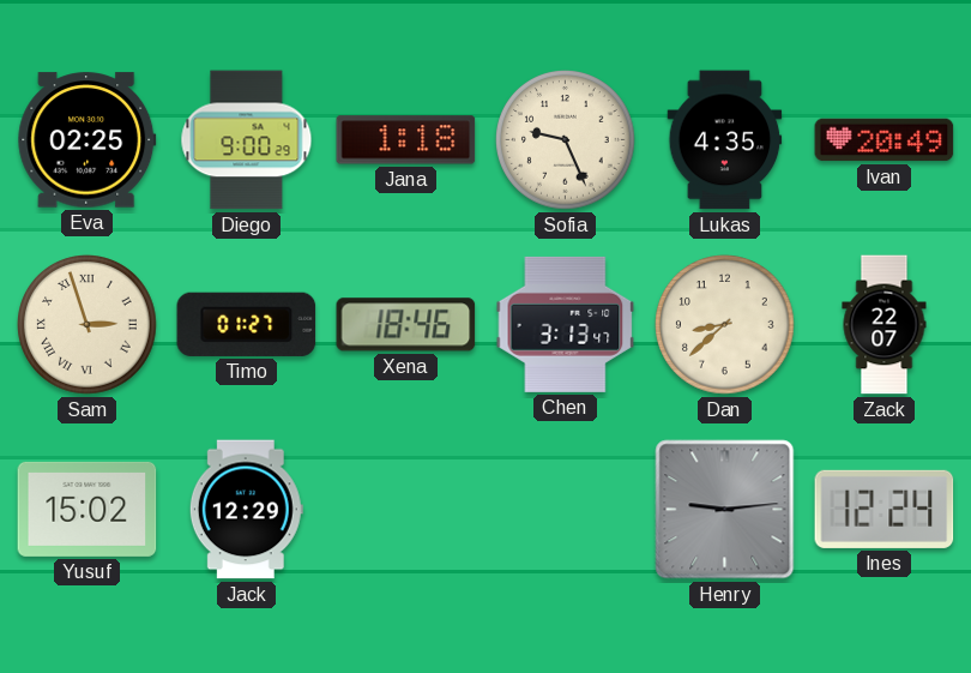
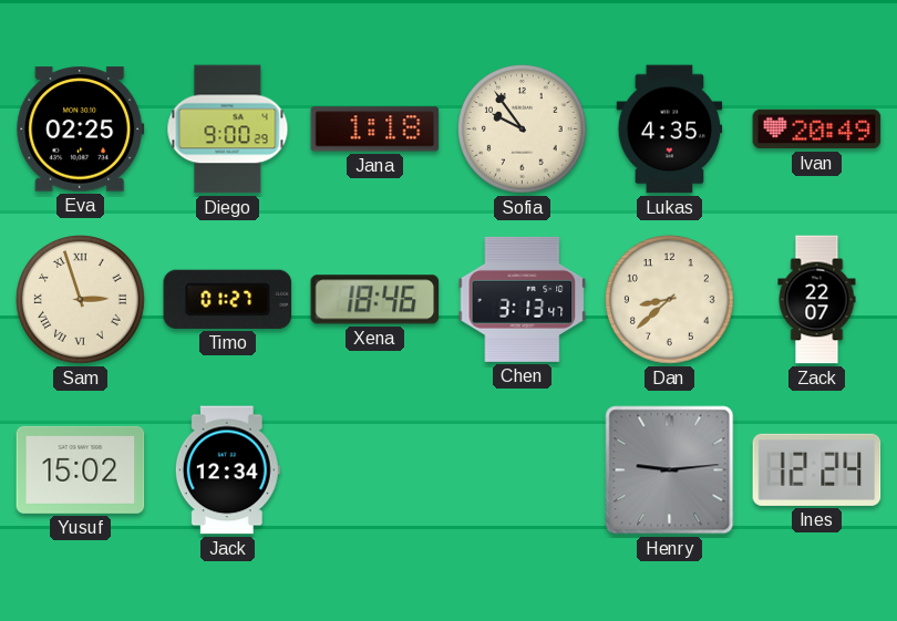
Sofia: 9:26 -> 9:54
Jack: 12:29 -> 12:34
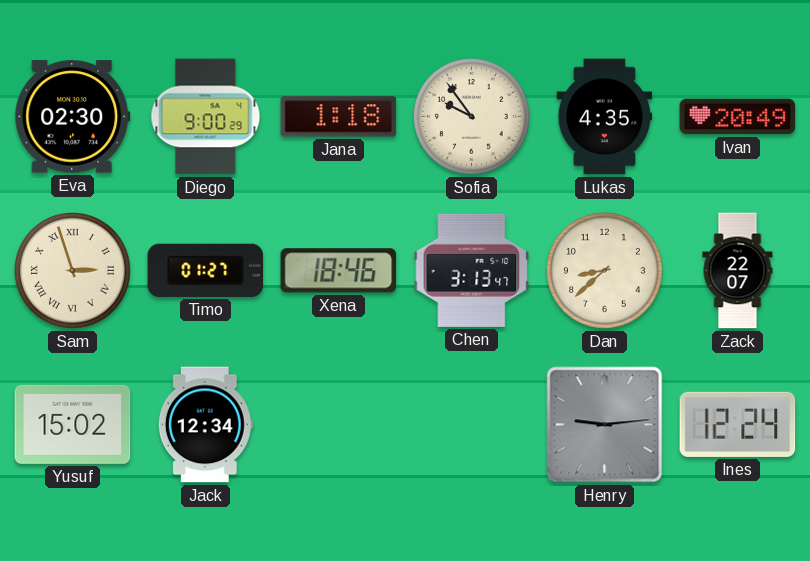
Eva: 02:25 -> 02:30
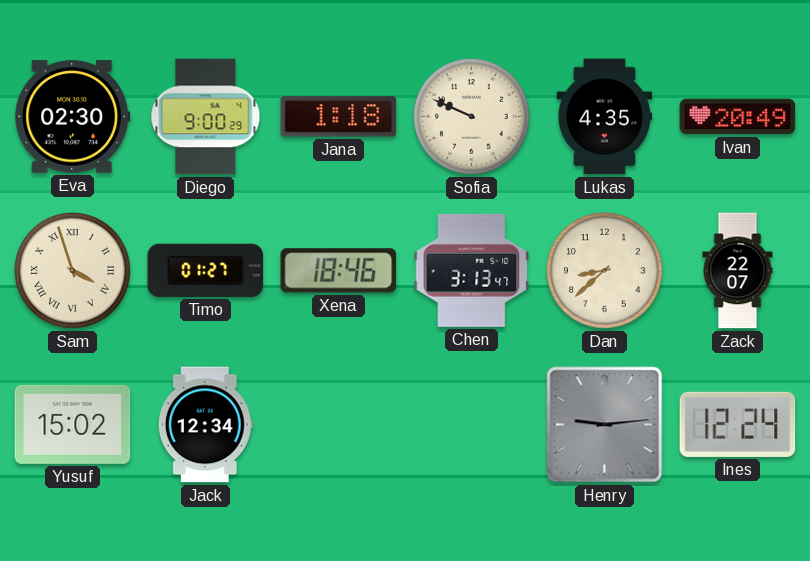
Sofia: 9:54 -> 9:49
Sam: 2:57 -> 3:57
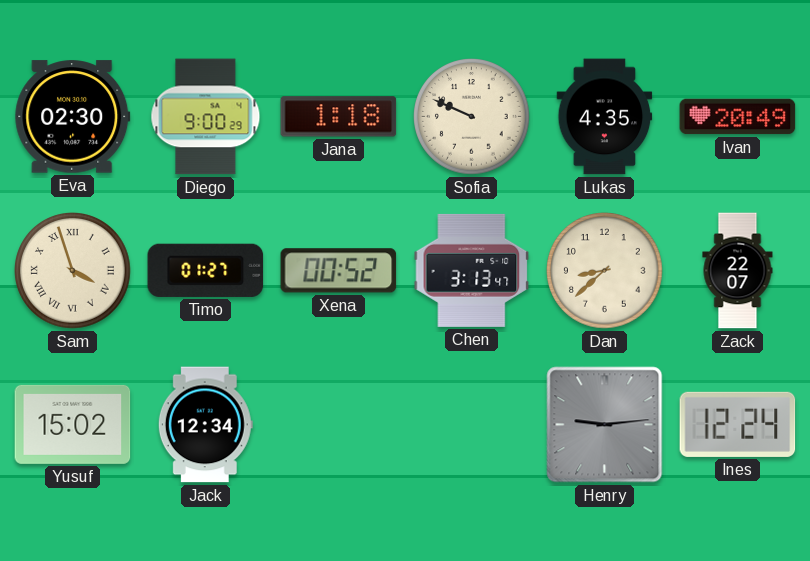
Xena: 18:46 -> 00:52
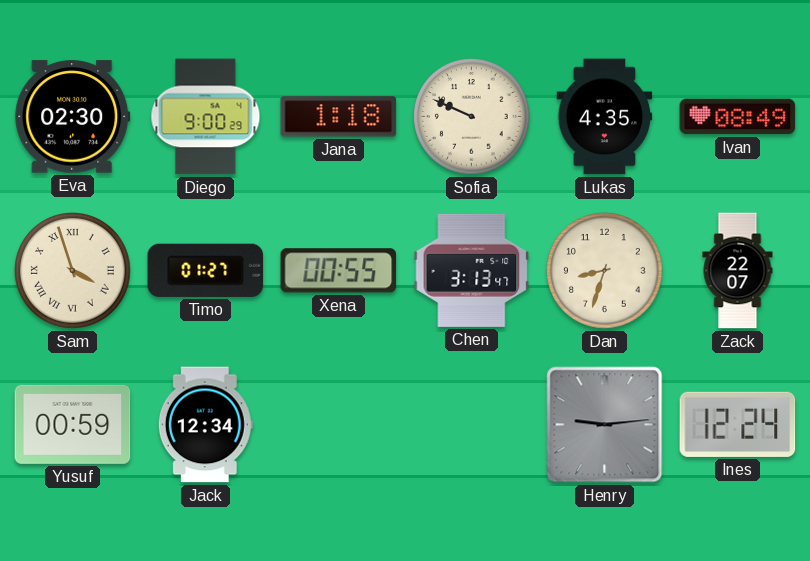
Ivan: 20:49 -> 08:49
Xena: 00:52 -> 00:55
Dan: 8:38 -> 8:33
Yusuf: 15:02 -> 00:59
